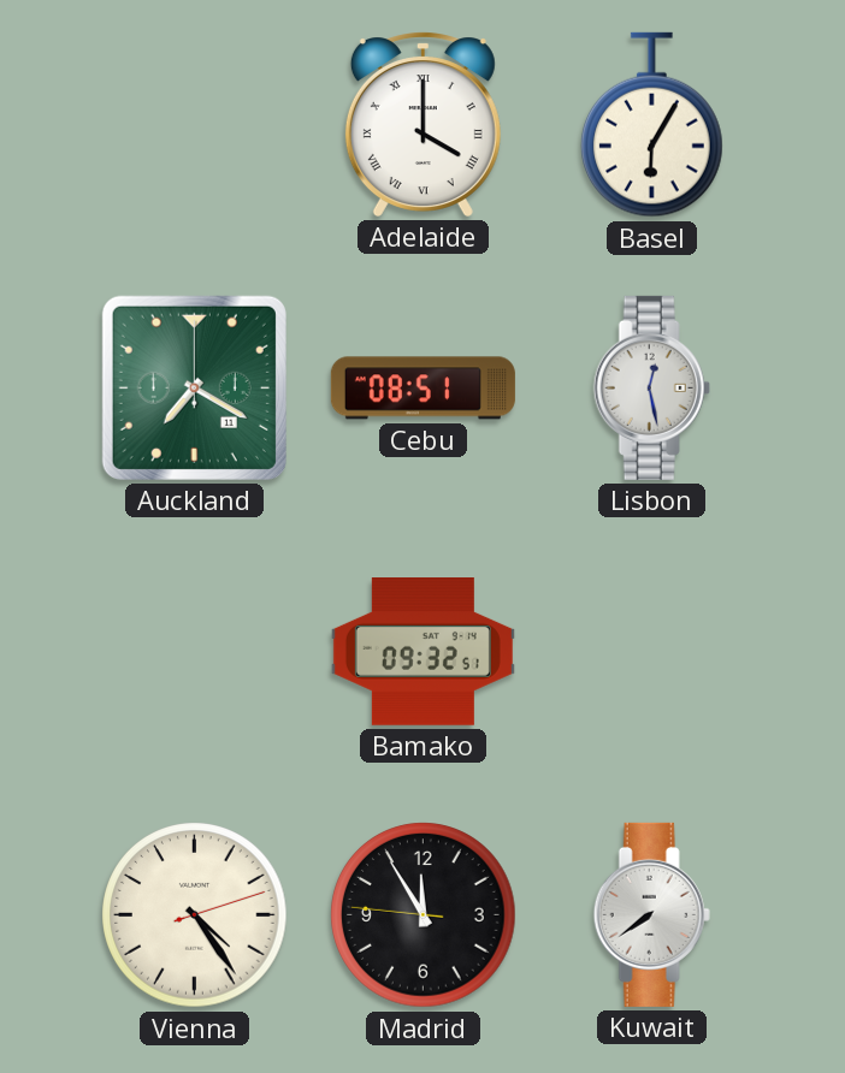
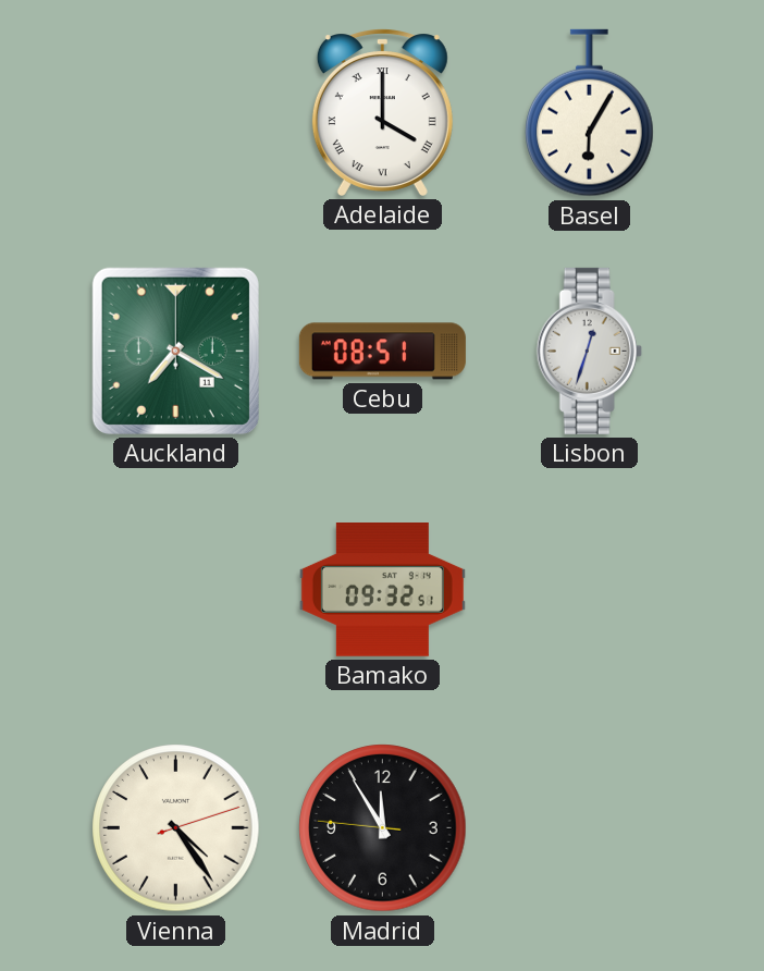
Lisbon: 12:28 -> 12:33
Kuwait: 7:39 -> none
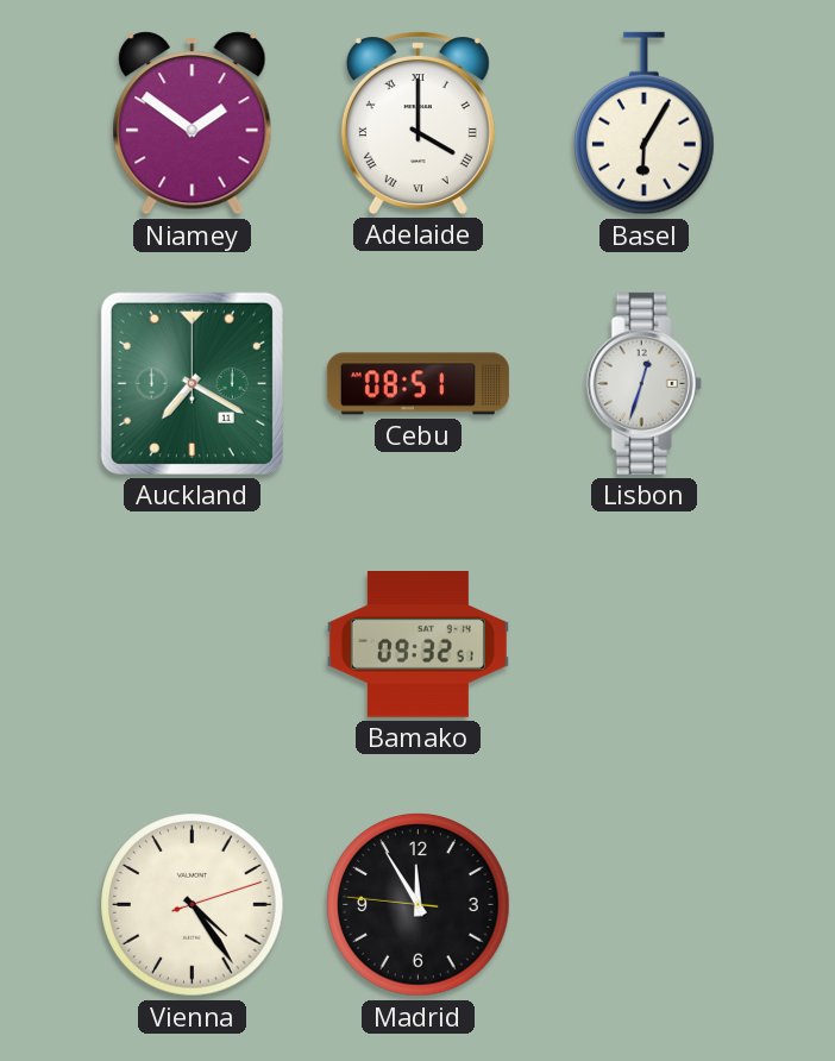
Niamey: none -> 1:51
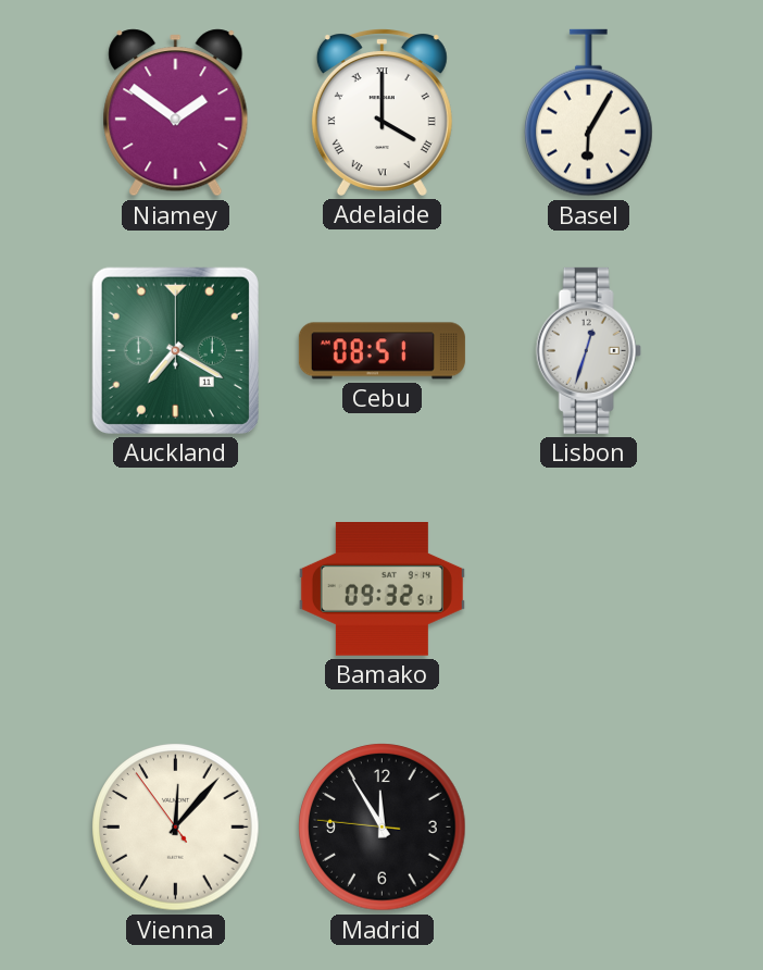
Vienna: 4:24 -> 12:06
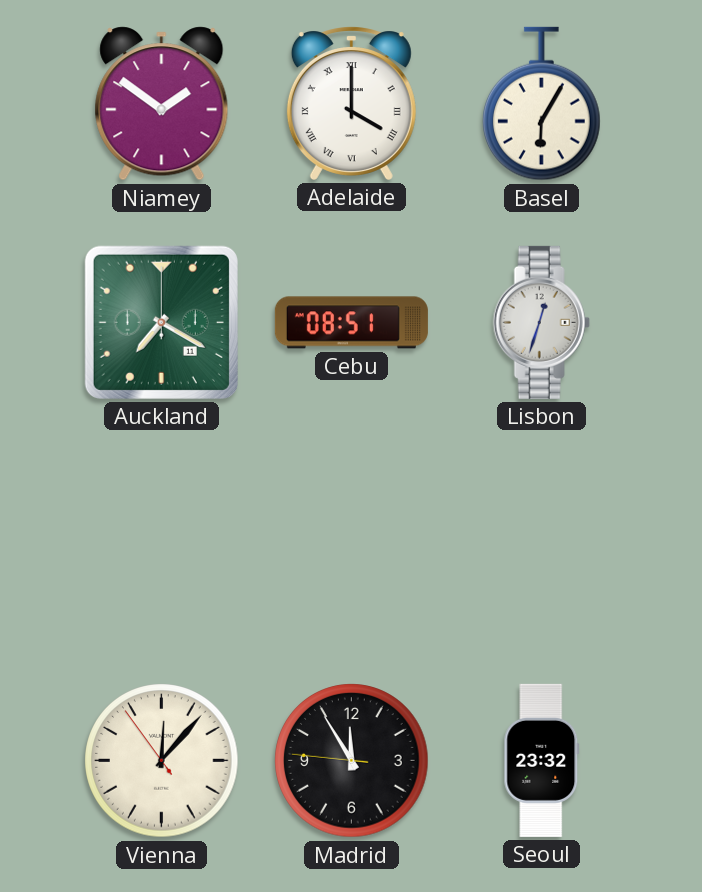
Bamako: 09:32 -> none
Seoul: none -> 23:32
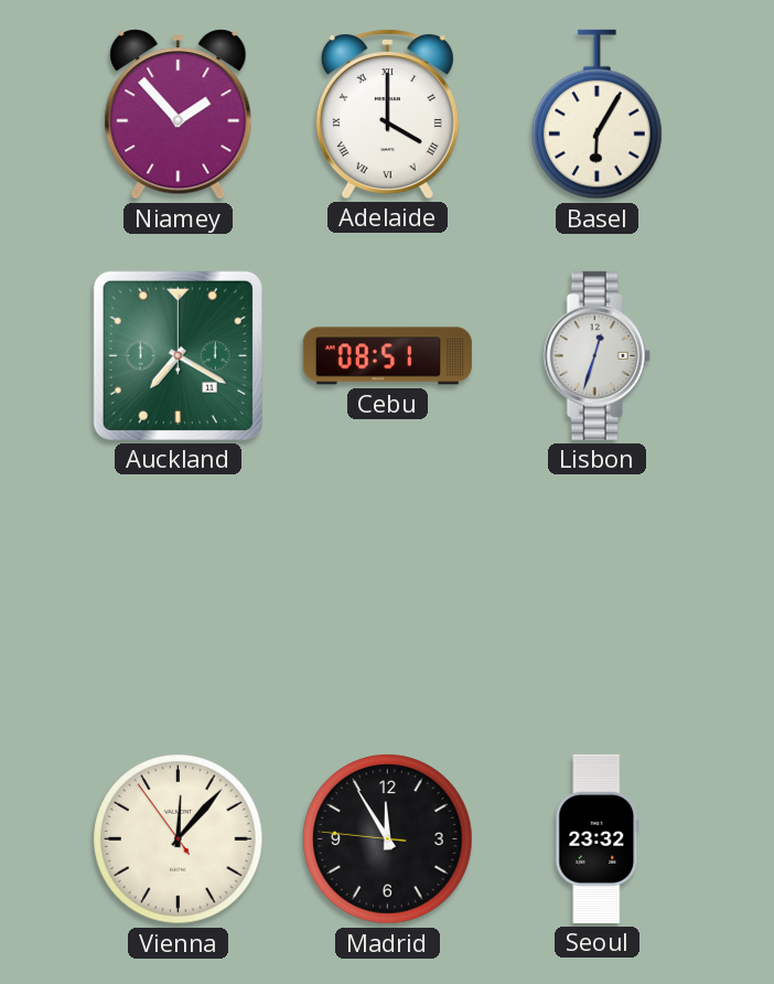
Niamey: 1:51 -> 1:53
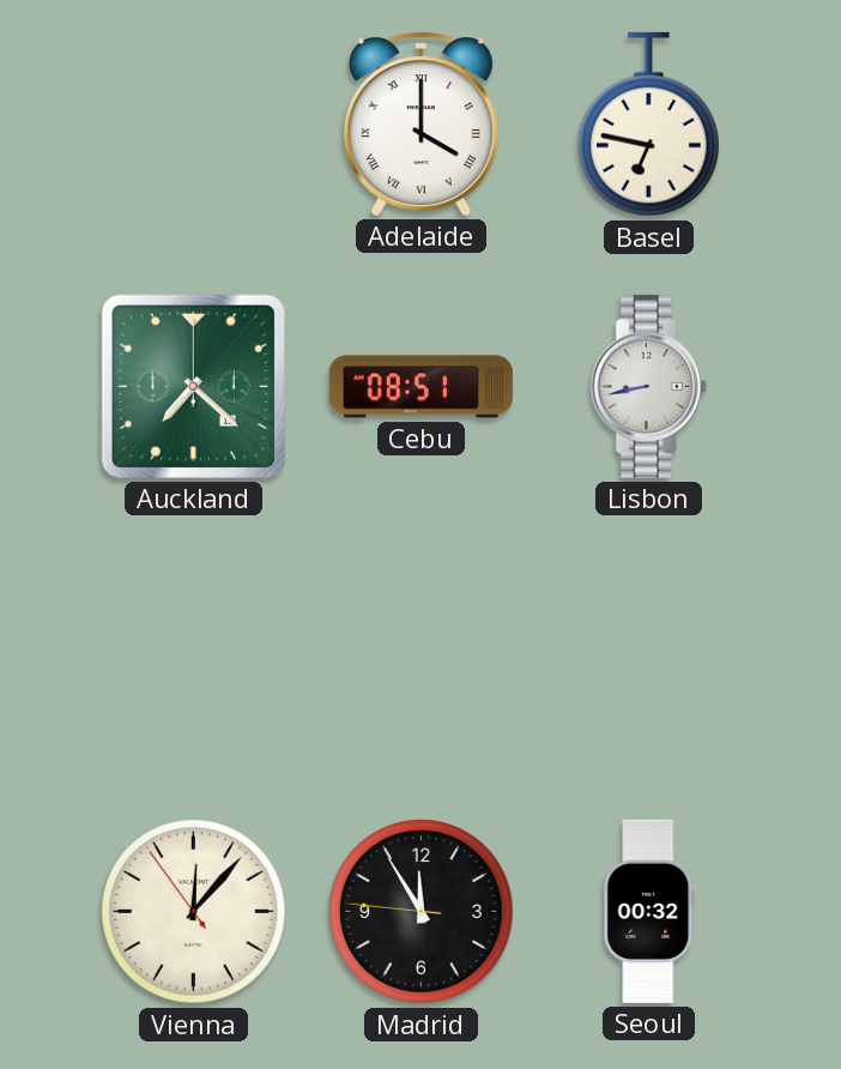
Niamey: 1:53 -> none
Basel: 6:05 -> 6:47
Auckland: 7:20 -> 7:22
Lisbon: 12:33 -> 8:43
Seoul: 23:32 -> 00:32
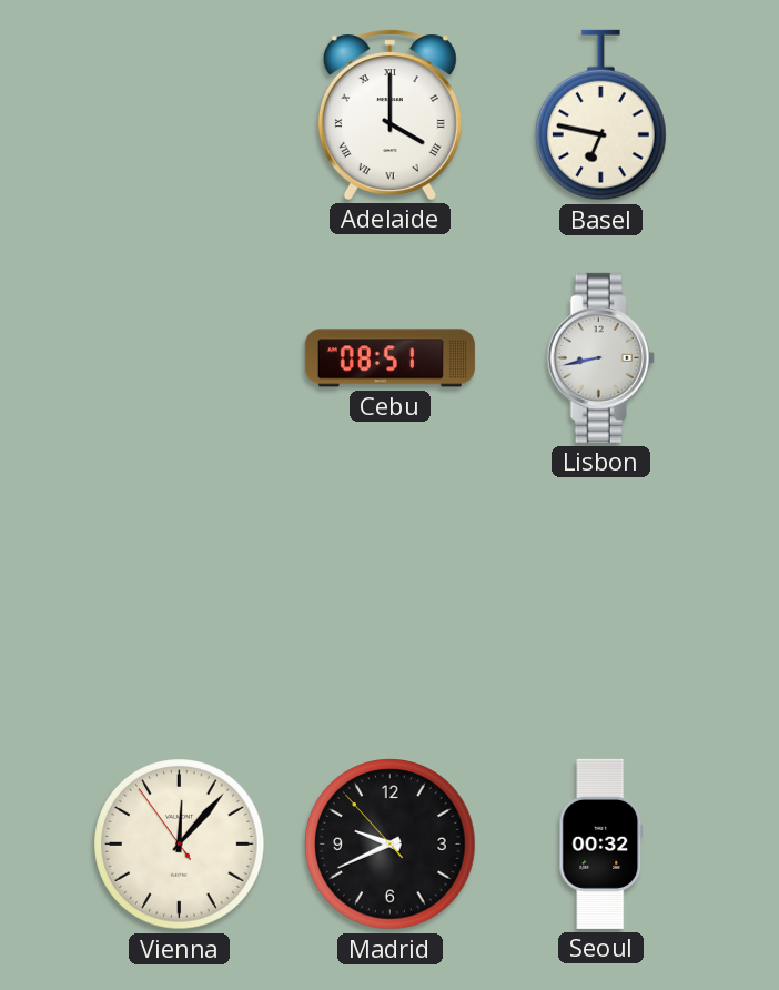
Auckland: 7:22 -> none
Madrid: 11:54 -> 9:40
